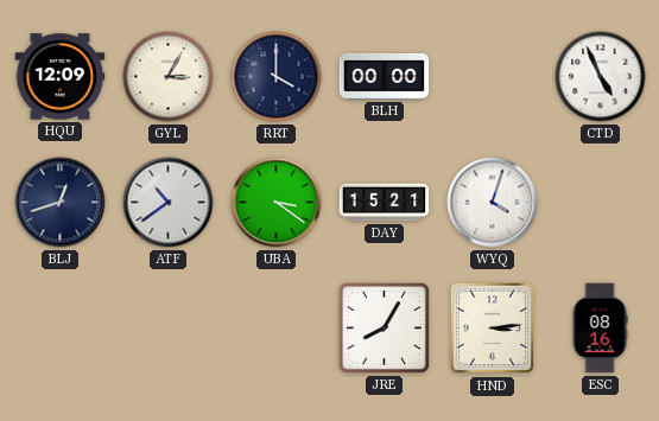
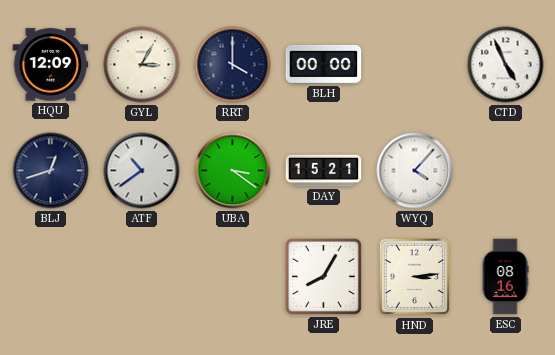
WYQ: 4:03 -> 4:07
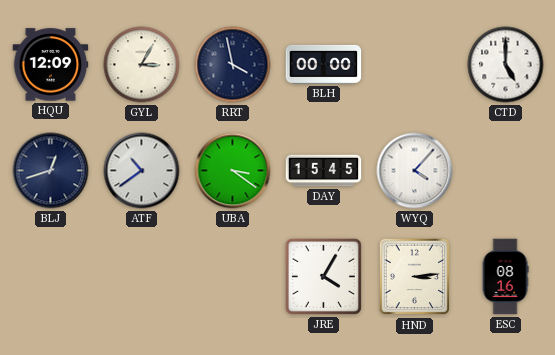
RRT: 4:00 -> 3:58
CTD: 4:56 -> 5:00
DAY: 15:21 -> 15:45
JRE: 8:05 -> 4:05
